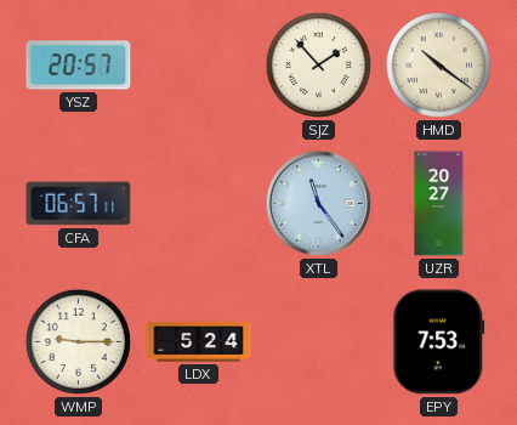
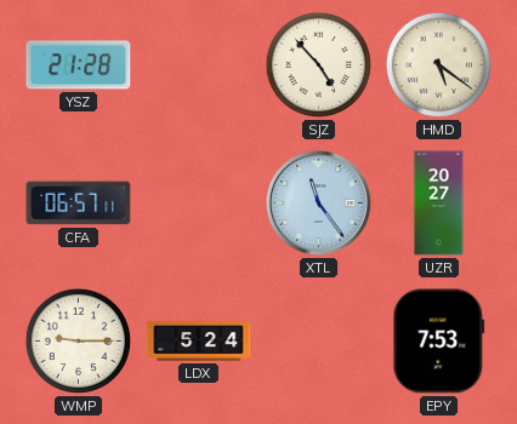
YSZ: 20:57 -> 21:28
SJZ: 1:53 -> 4:53
HMD: 10:21 -> 5:21
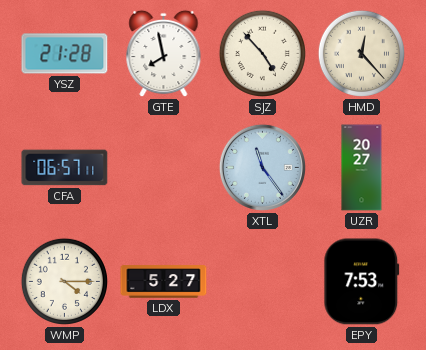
GTE: none -> 7:58
HMD: 5:21 -> 12:23
WMP: 9:15 -> 4:15
LDX: 5:24 -> 5:27
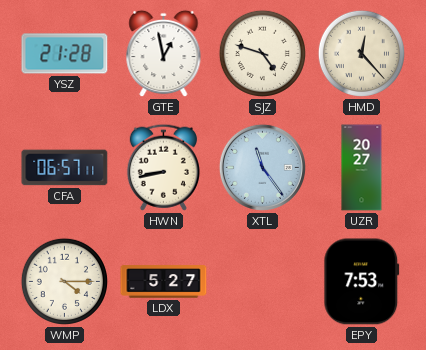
GTE: 7:58 -> 12:58
SJZ: 4:53 -> 4:48
HWN: none -> 8:43
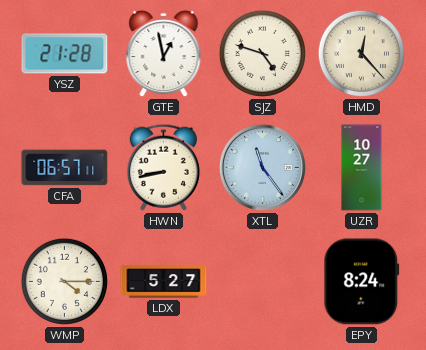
UZR: 20:27 -> 10:27
EPY: 7:53 -> 8:24
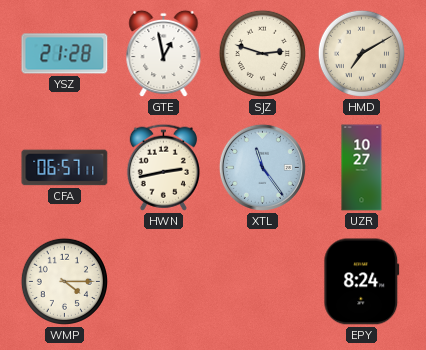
SJZ: 4:48 -> 2:48
HMD: 12:23 -> 7:10
HWN: 8:43 -> 2:43
LDX: 5:27 -> none
